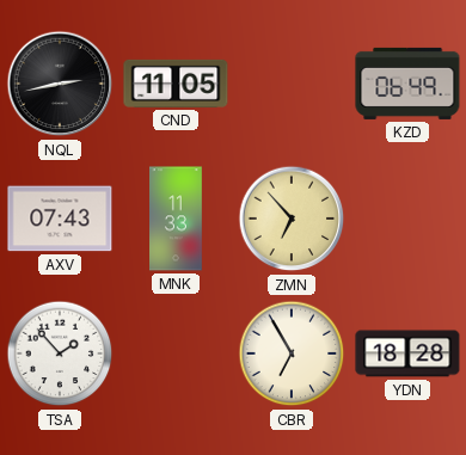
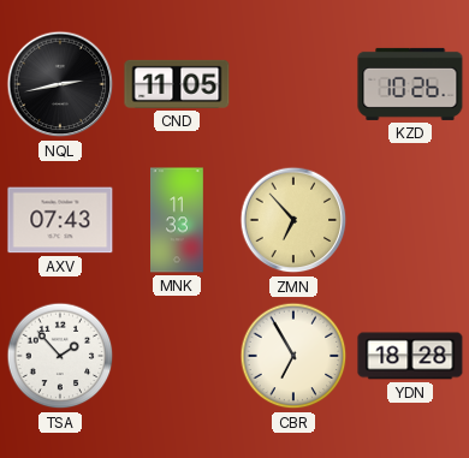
KZD: 06:49 -> 10:26
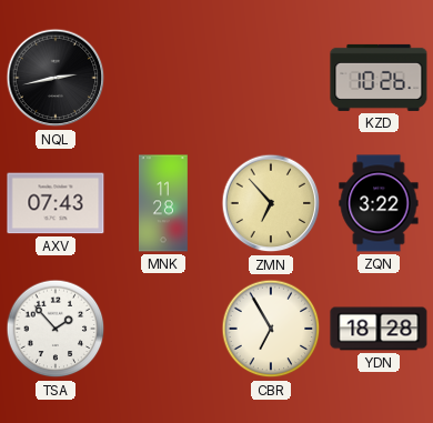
CND: 11:05 -> none
MNK: 11:33 -> 11:28
ZQN: none -> 3:22
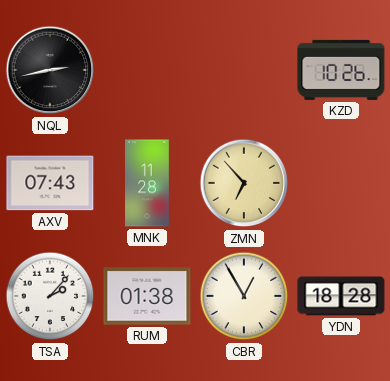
ZQN: 3:22 -> none
TSA: 1:53 -> 2:07
RUM: none -> 01:38
CBR: 6:55 -> 12:55
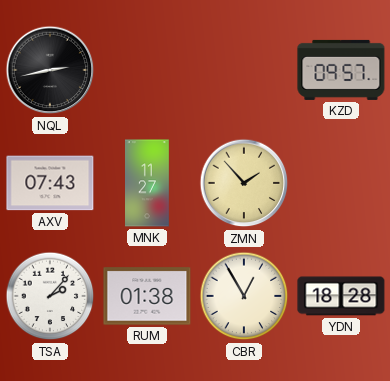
KZD: 10:26 -> 09:57
MNK: 11:28 -> 11:27
ZMN: 6:53 -> 1:53
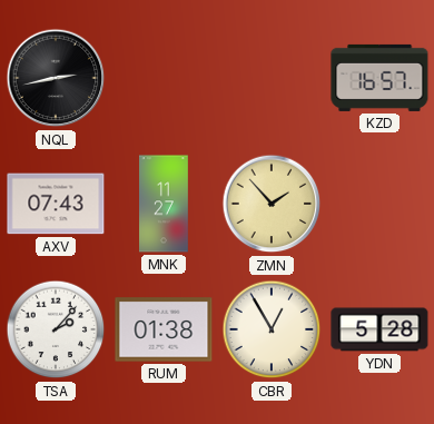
KZD: 09:57 -> 16:57
YDN: 18:28 -> 5:28
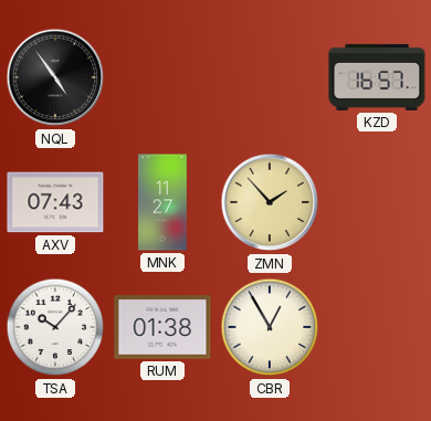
NQL: 2:43 -> 4:54
TSA: 2:07 -> 10:07
YDN: 5:28 -> none
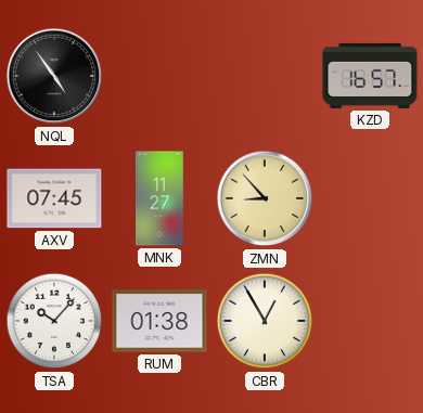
AXV: 07:43 -> 07:45
ZMN: 1:53 -> 8:53
